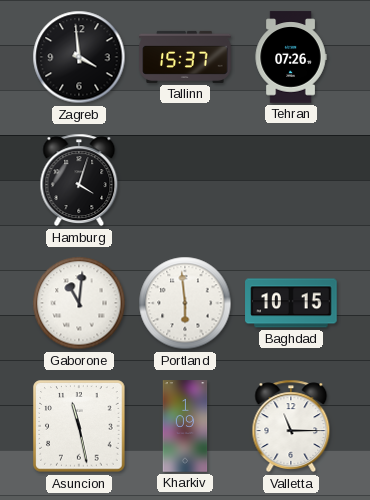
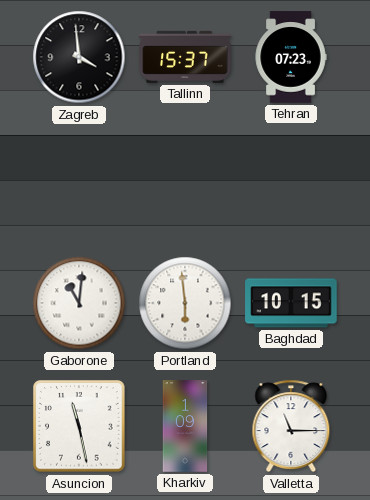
Tehran: 07:26 -> 07:23
Hamburg: 4:03 -> none
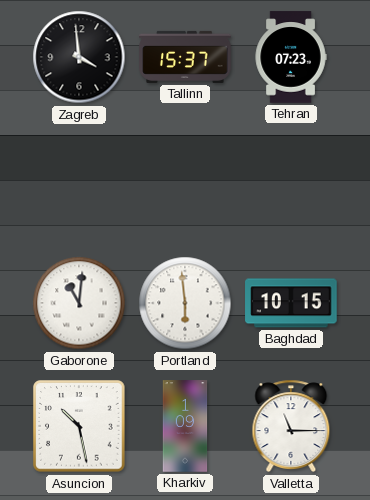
Asuncion: 11:28 -> 10:28
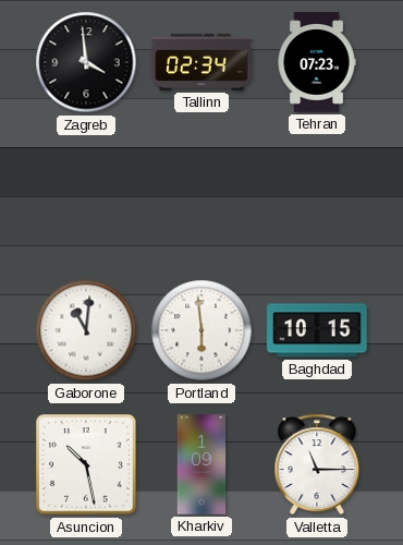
Tallinn: 15:37 -> 02:34
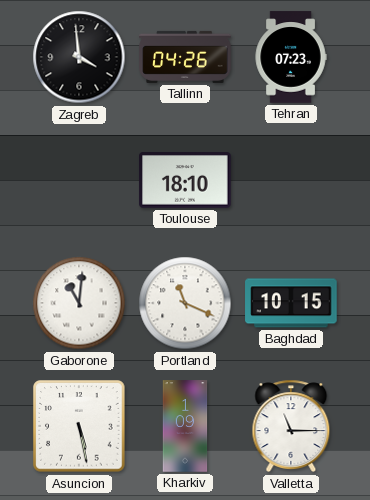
Tallinn: 02:34 -> 04:26
Toulouse: none -> 18:10
Portland: 5:59 -> 11:19
Asuncion: 10:28 -> 5:28
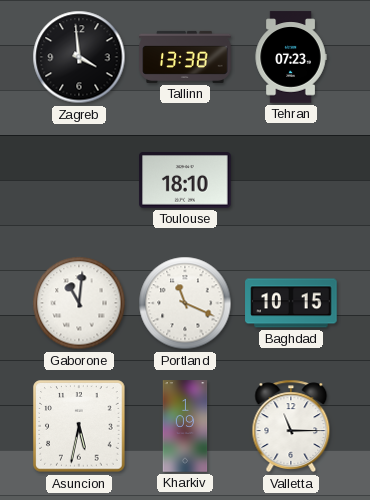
Tallinn: 04:26 -> 13:38
Asuncion: 5:28 -> 5:32
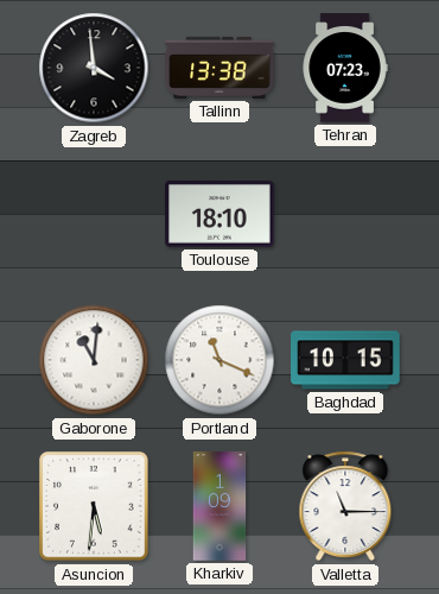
Asuncion: 5:32 -> 5:31
